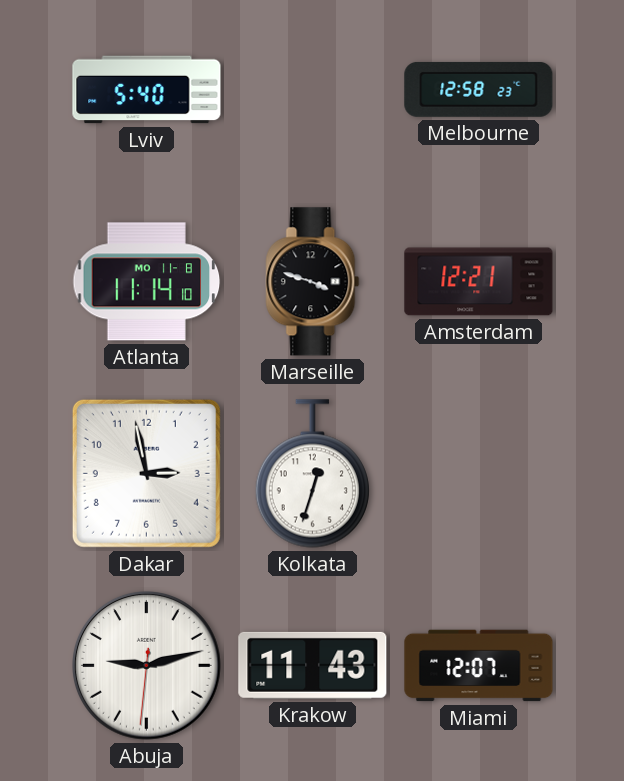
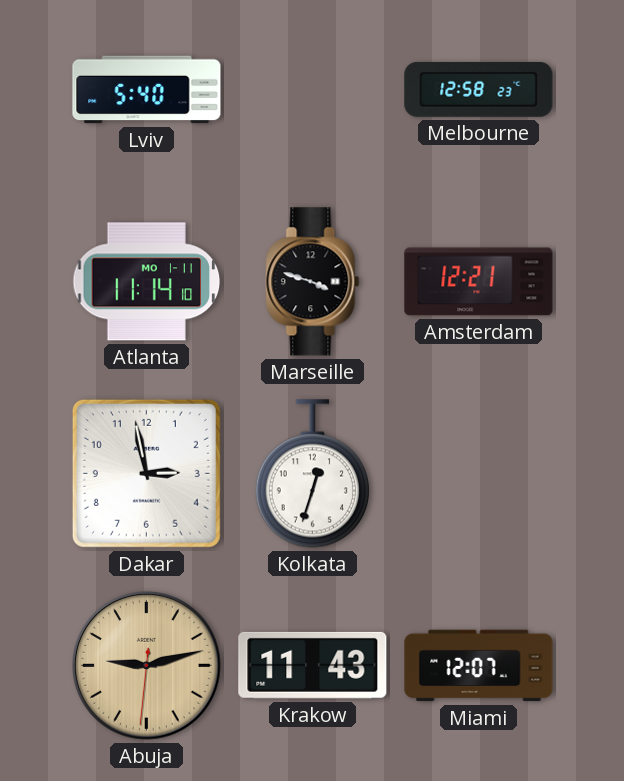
Atlanta date: MO 11-8 -> MO 1-11
Abuja dial: white -> champagne
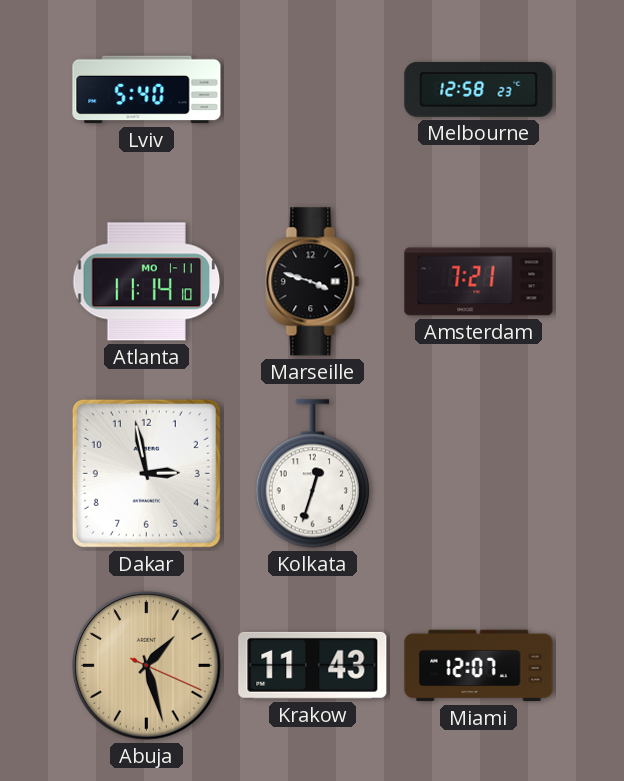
Amsterdam: 12:21 -> 7:21
Abuja: 9:12 -> 1:27
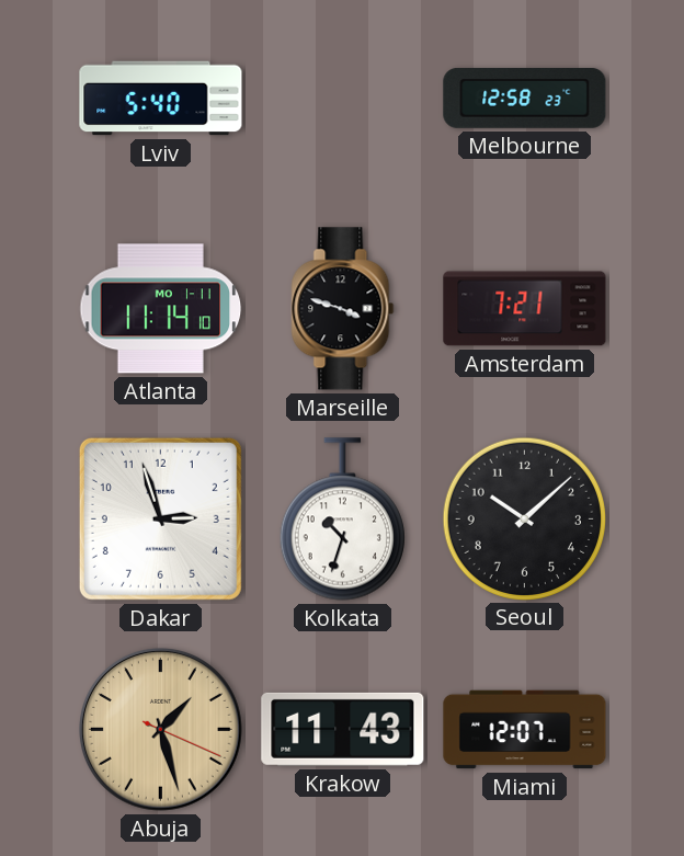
Dakar: 2:58 -> 2:57
Kolkata: 12:33 -> 10:33
Seoul: none -> 10:08
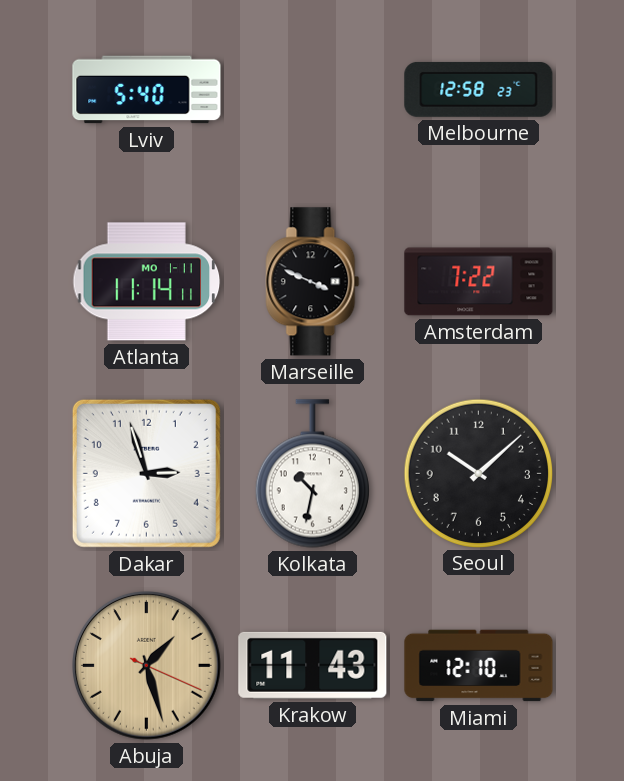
Atlanta: 11:14:10 -> 11:14:11
Marseille: 3:48 -> 3:49
Amsterdam: 7:21 -> 7:22
Kolkata: 10:33 -> 10:32
Miami: 12:07 -> 12:10
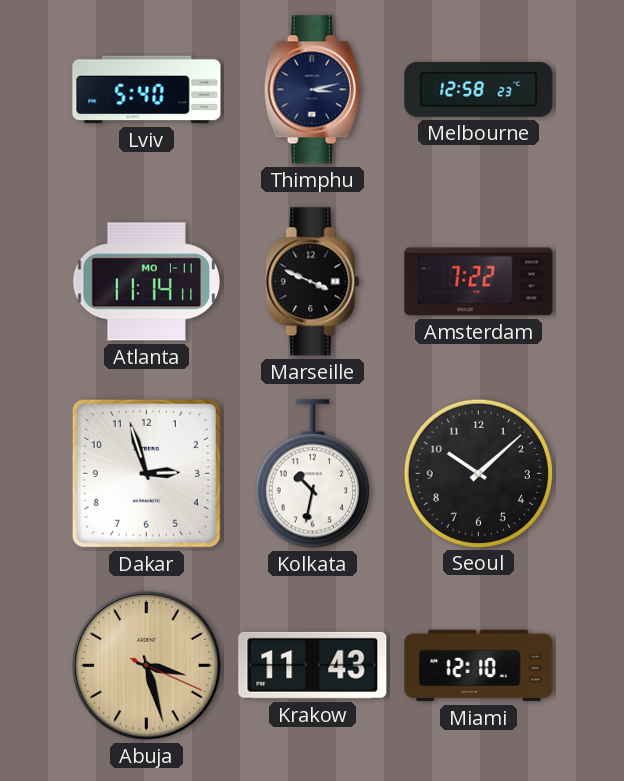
Thimphu: none -> 3:13
Abuja: 1:27 -> 3:27
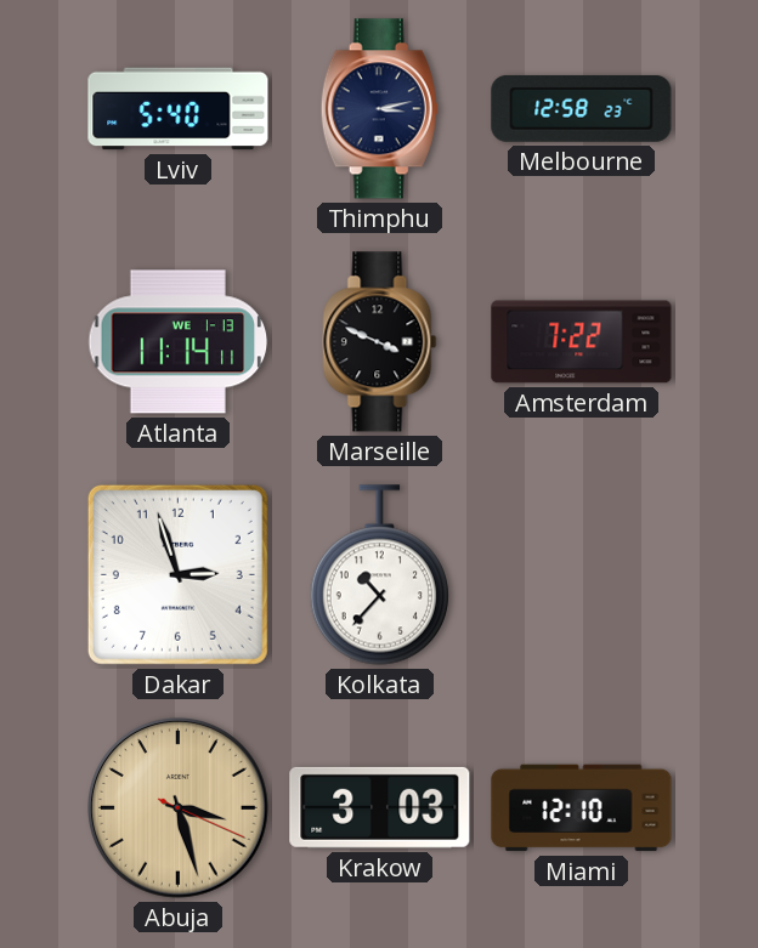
Atlanta date: MO 1-11 -> WE 1-13
Kolkata: 10:32 -> 10:37
Seoul: 10:08 -> none
Krakow: 11:43 -> 3:03
